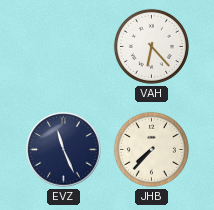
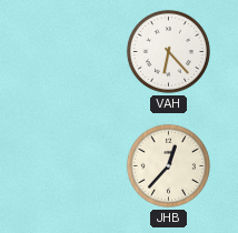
EVZ: 11:26 -> none
JHB: 7:37 -> 12:37
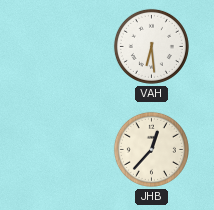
VAH: 6:23 -> 6:29
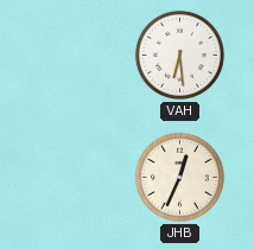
JHB: 12:37 -> 12:34
